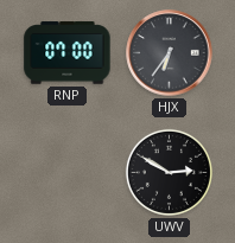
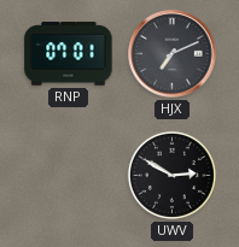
RNP: 07:00 -> 07:01
HJX: 6:36 -> 7:11
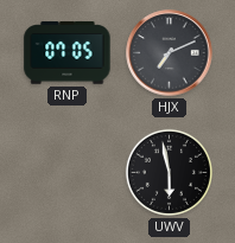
RNP: 07:01 -> 07:05
UWV: 2:50 -> 5:58
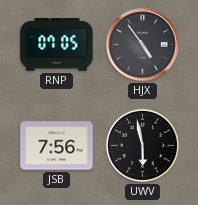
HJX: 7:11 -> 4:54
JSB: none -> 7:56
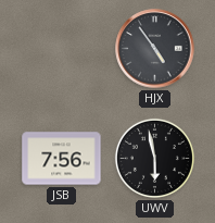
RNP: 07:05 -> none
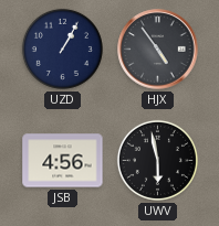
UZD: none -> 1:05
JSB: 7:56 -> 4:56
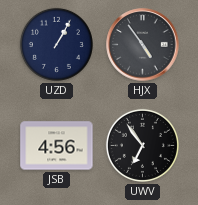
UWV: 5:58 -> 6:54
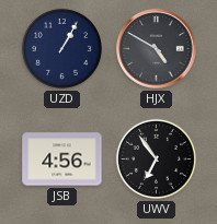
HJX: 4:54 -> 4:50
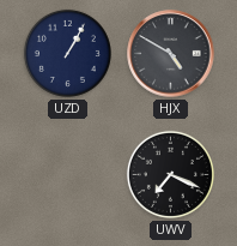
JSB: 4:56 -> none
UWV: 6:54 -> 7:19
